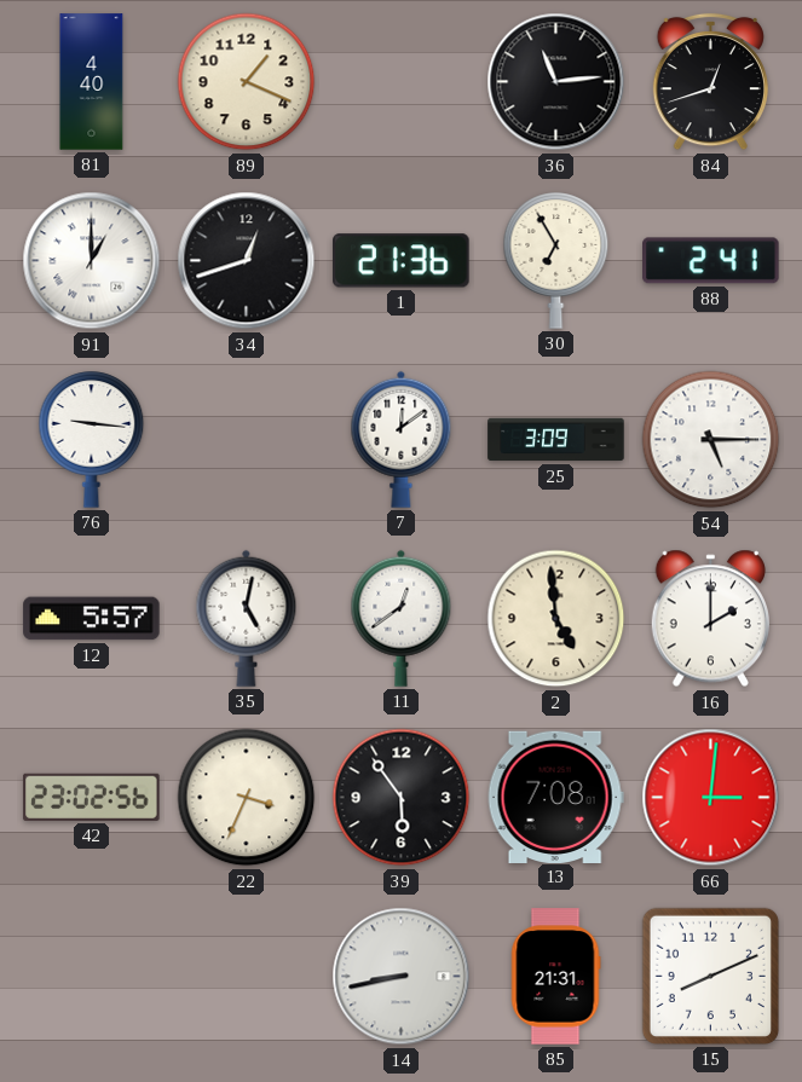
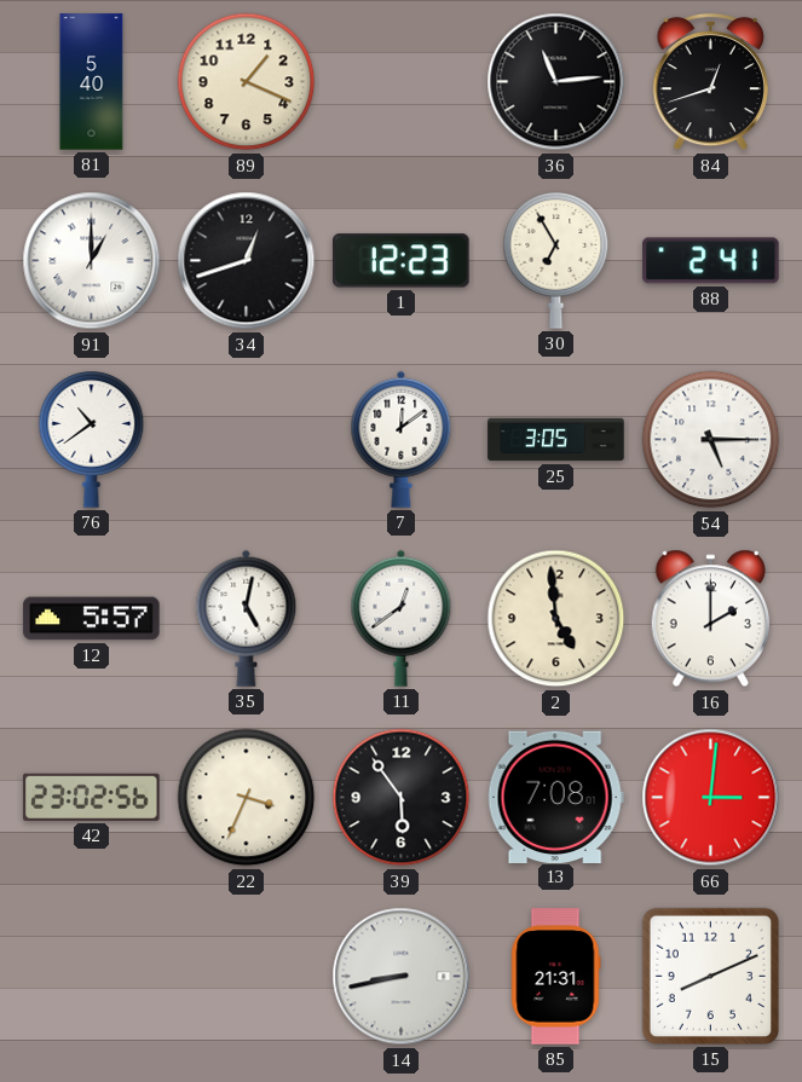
81: 4:40 -> 5:40
1: 21:36 -> 12:23
76: 9:16 -> 10:39
25: 3:09 -> 3:05
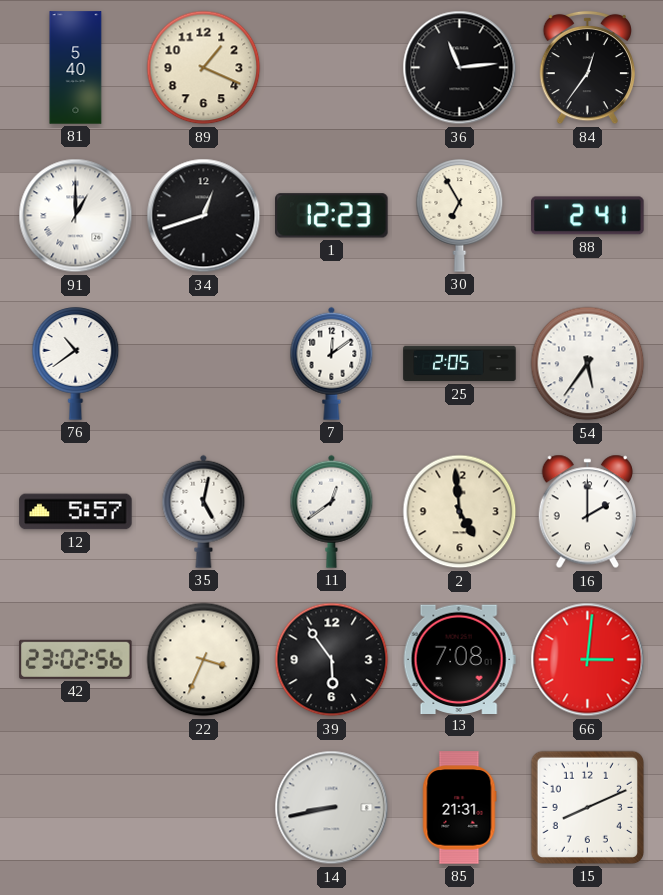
84: 12:42 -> 12:36
25: 3:05 -> 2:05
54: 5:15 -> 5:36
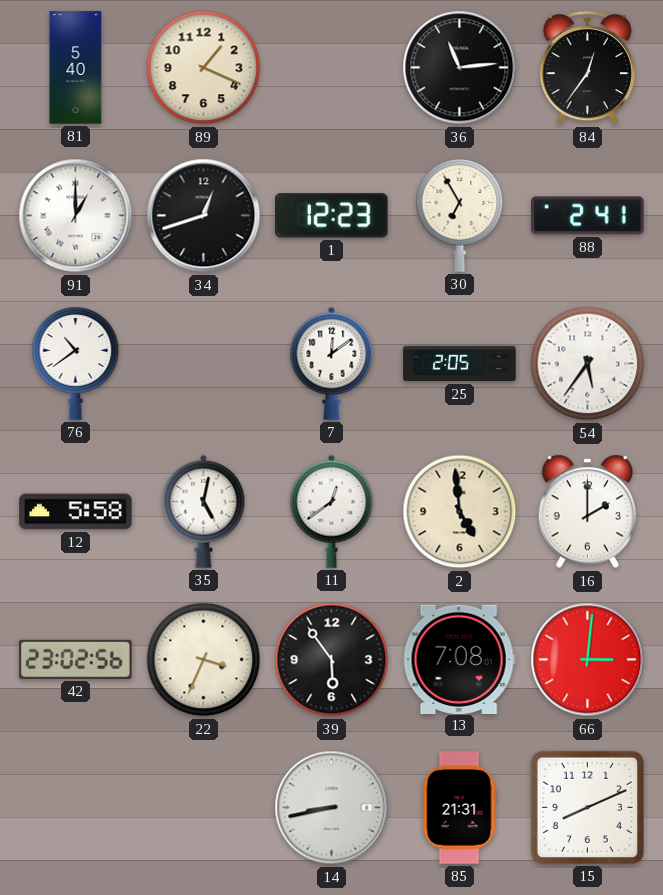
12: 5:57 -> 5:58
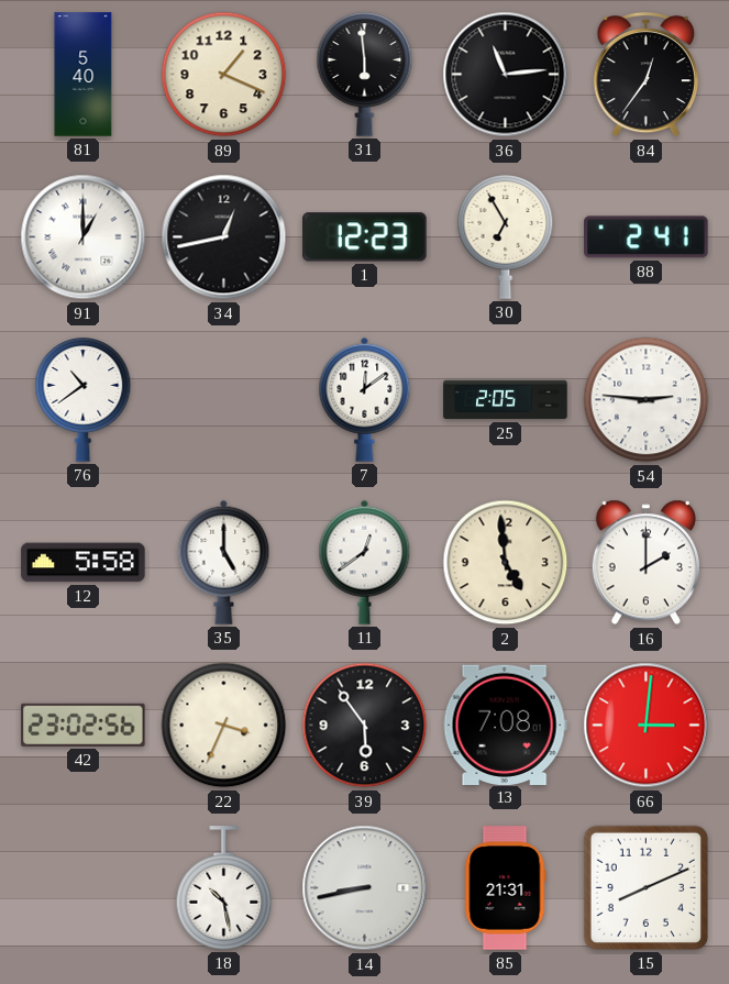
31: none -> 5:59
34: 12:42 -> 12:43
54: 5:36 -> 2:46
35: 5:02 -> 5:00
18: none -> 10:28
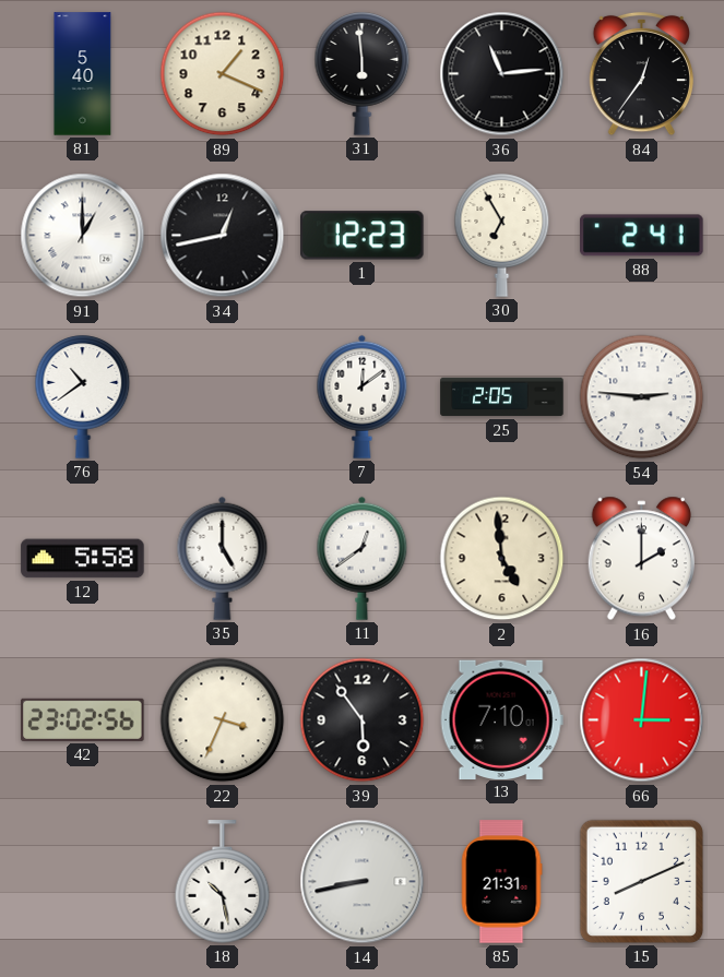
13: 7:08 -> 7:10
